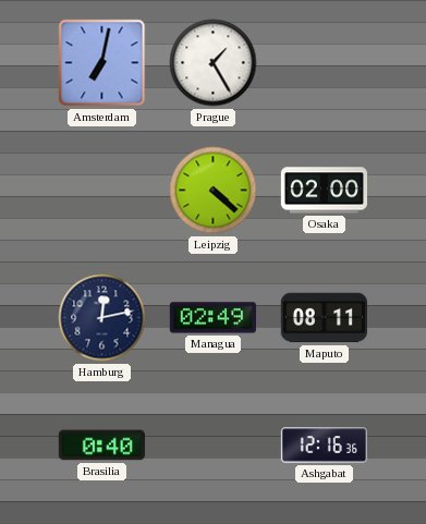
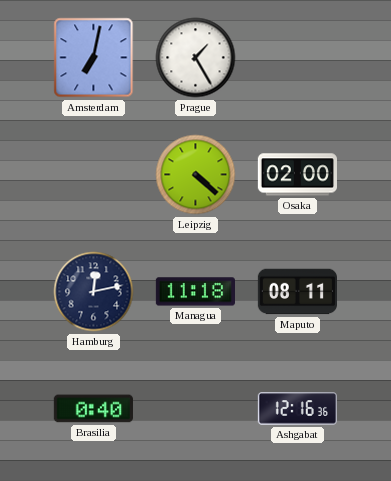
Managua: 02:49 -> 11:18
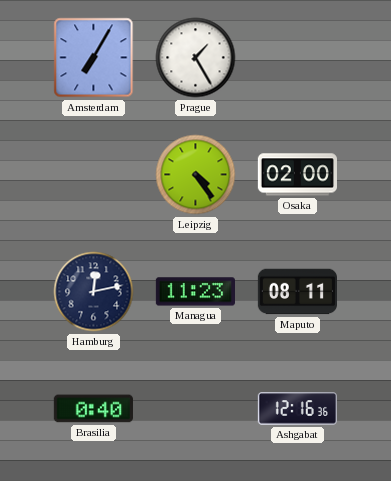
Amsterdam: 7:02 -> 7:05
Leipzig: 4:22 -> 4:24
Managua: 11:18 -> 11:23
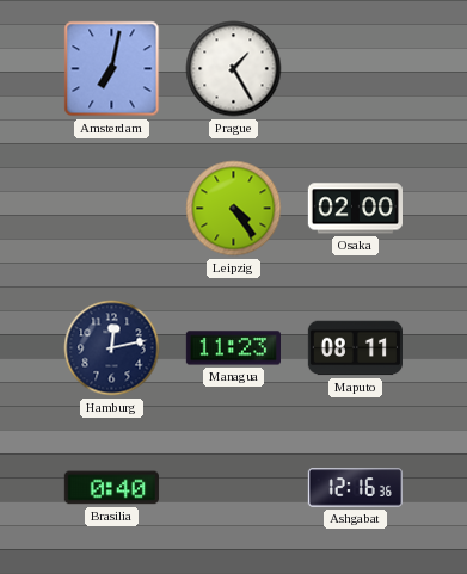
Amsterdam: 7:05 -> 7:02
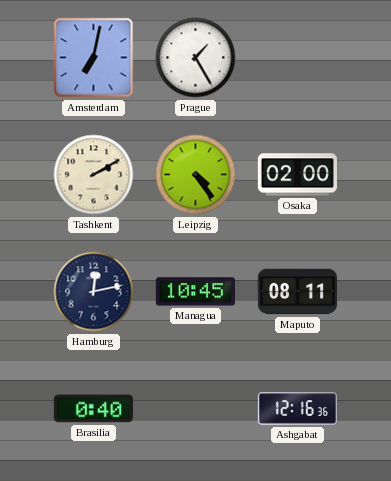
Tashkent: none -> 2:10
Managua: 11:23 -> 10:45
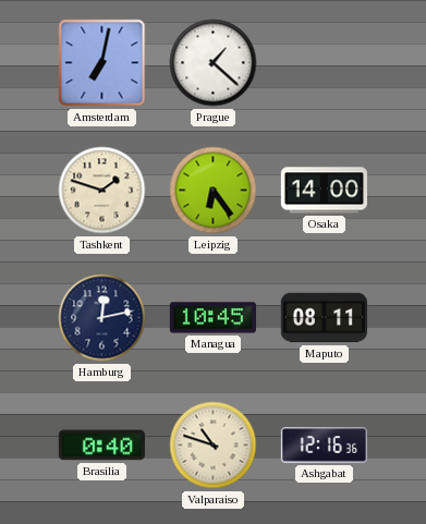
Prague: 1:25 -> 1:22
Tashkent: 2:10 -> 1:48
Leipzig: 4:24 -> 6:24
Osaka: 02:00 -> 14:00
Valparaiso: none -> 10:48
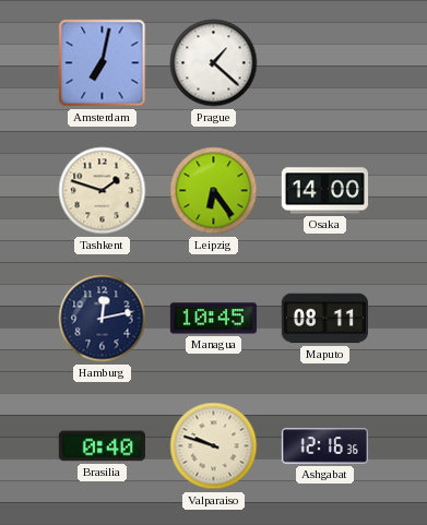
Valparaiso: 10:48 -> 9:48
